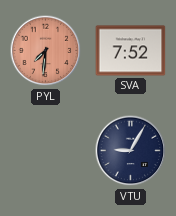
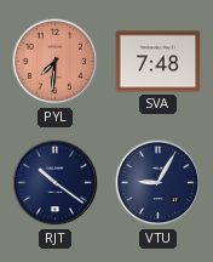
SVA: 7:52 -> 7:48
RJT: none -> 10:21
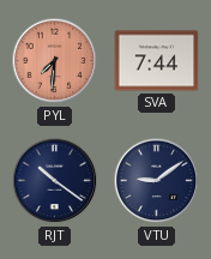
SVA: 7:48 -> 7:44
VTU: 9:05 -> 9:09
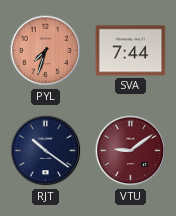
PYL: 7:31 -> 7:33
VTU dial: navy -> burgundy
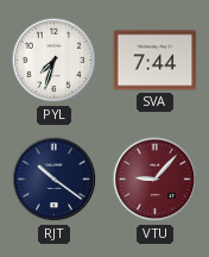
PYL dial: salmon -> white
VTU: 9:09 -> 9:07
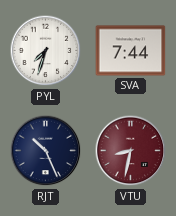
RJT: 10:21 -> 10:26
VTU: 9:07 -> 8:32
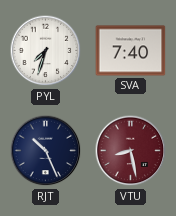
SVA: 7:44 -> 7:40
VTU: 8:32 -> 8:28
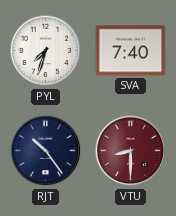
RJT: 10:26 -> 10:24
VTU: 8:28 -> 8:30
